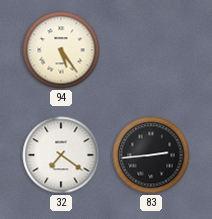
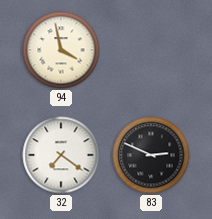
94: 5:24 -> 3:58
83: 2:44 -> 2:49
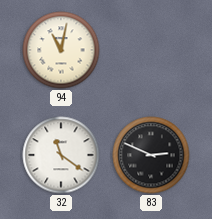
94: 3:58 -> 11:02
32: 7:21 -> 11:21
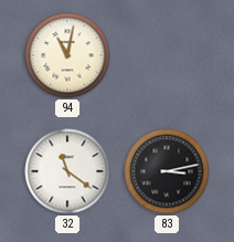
83: 2:49 -> 3:13
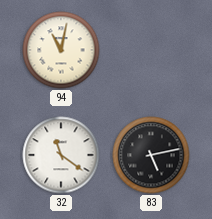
83: 3:13 -> 5:13
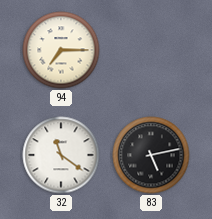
94: 11:02 -> 7:15
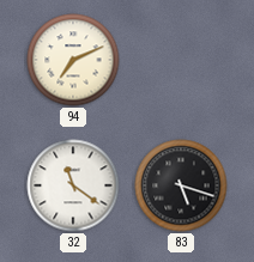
94: 7:15 -> 7:11
83: 5:13 -> 5:18
